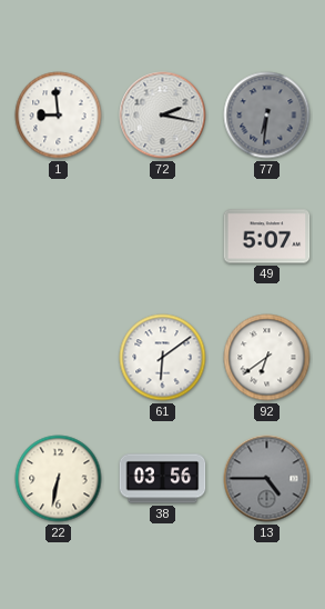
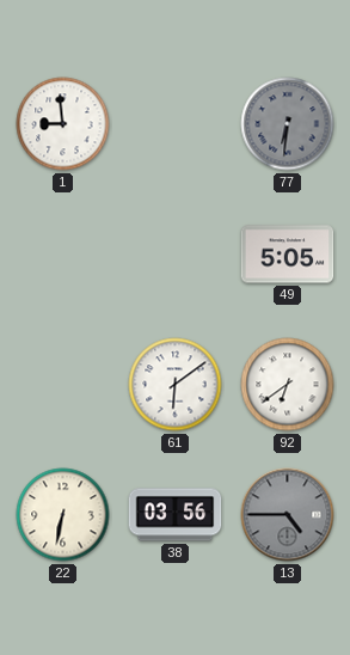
72: 2:17 -> none
49: 5:07 -> 5:05
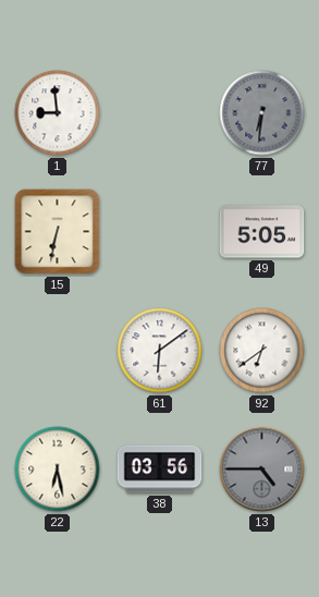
15: none -> 6:32
22: 6:32 -> 6:28
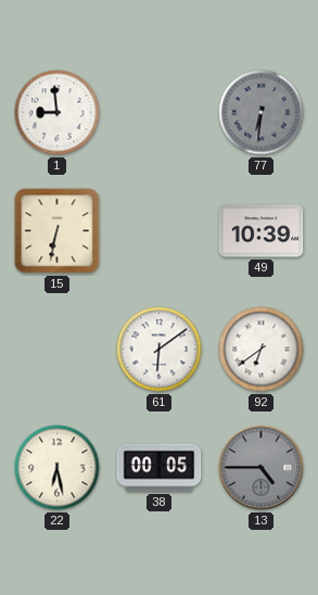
49: 5:05 -> 10:39
38: 03:56 -> 00:05
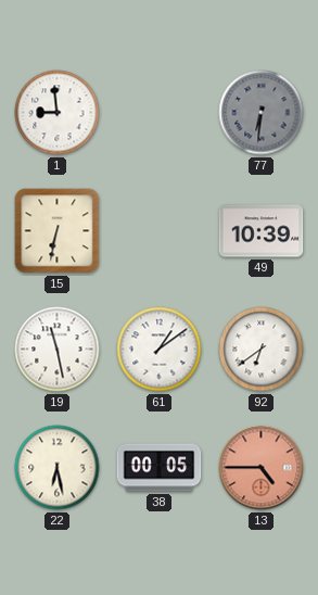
19: none -> 11:28
61: 6:09 -> 1:09
13 dial: grey -> salmon
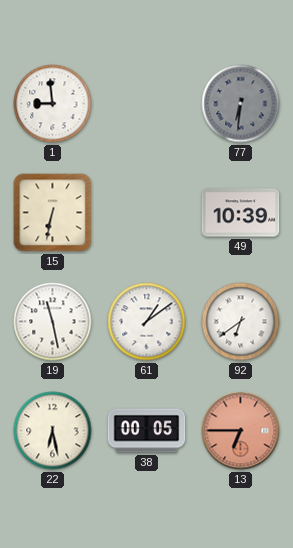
13: 4:45 -> 6:45
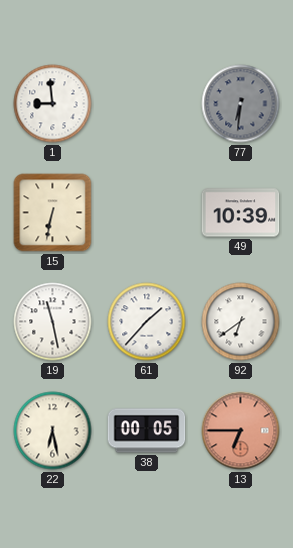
61: 1:09 -> 1:37
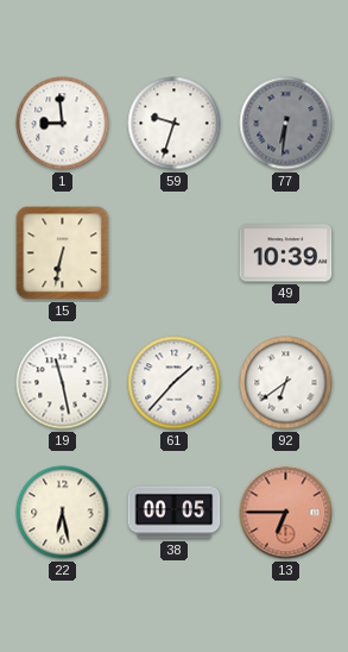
59: none -> 9:33
